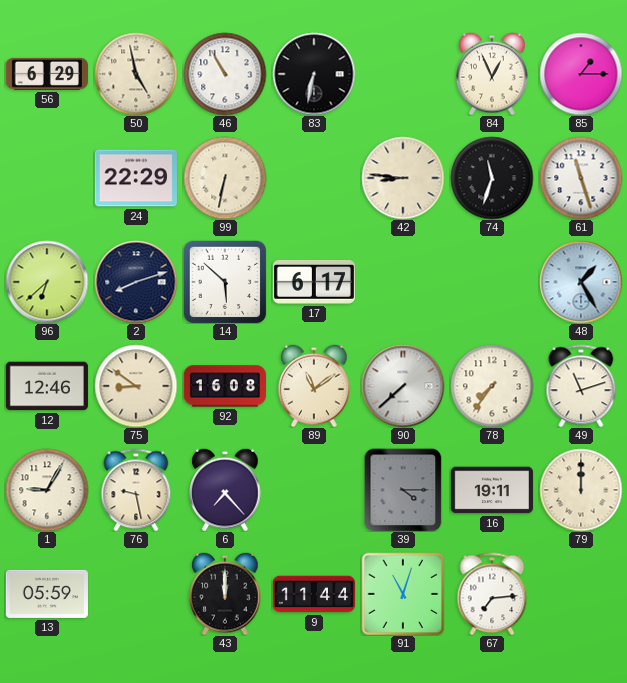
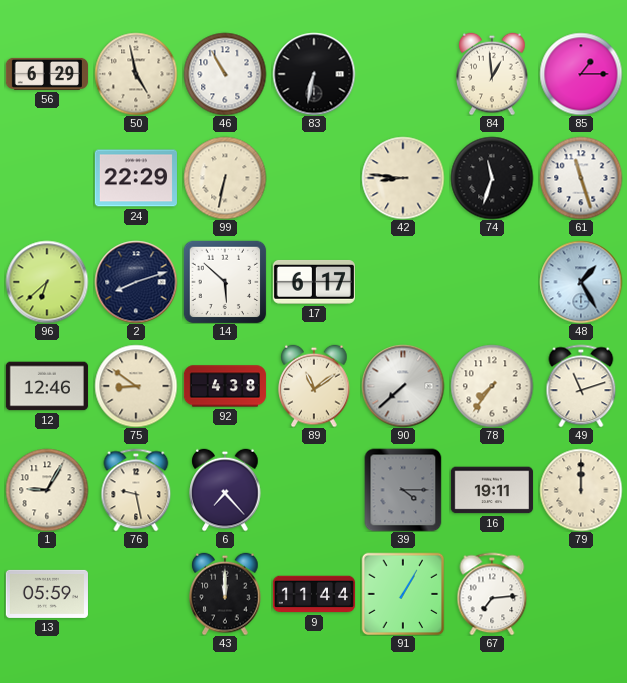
84: 12:56 -> 12:59
92: 16:08 -> 4:38
91: 11:03 -> 1:05
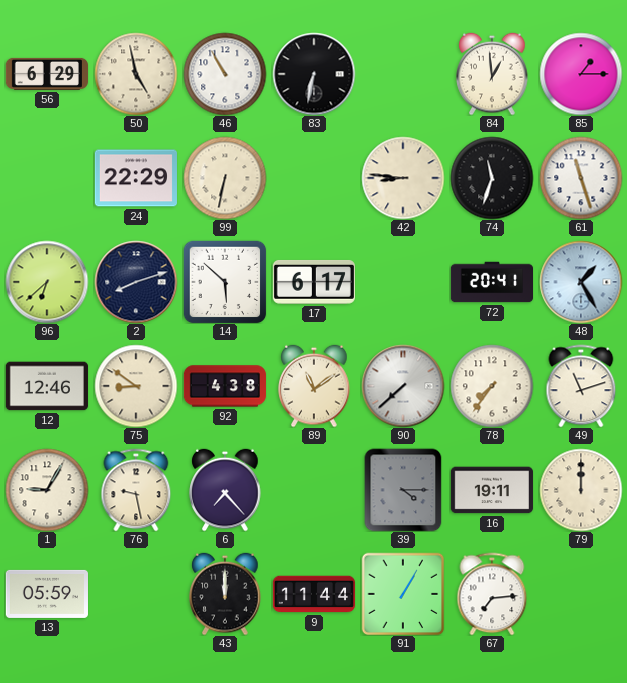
72: none -> 20:41
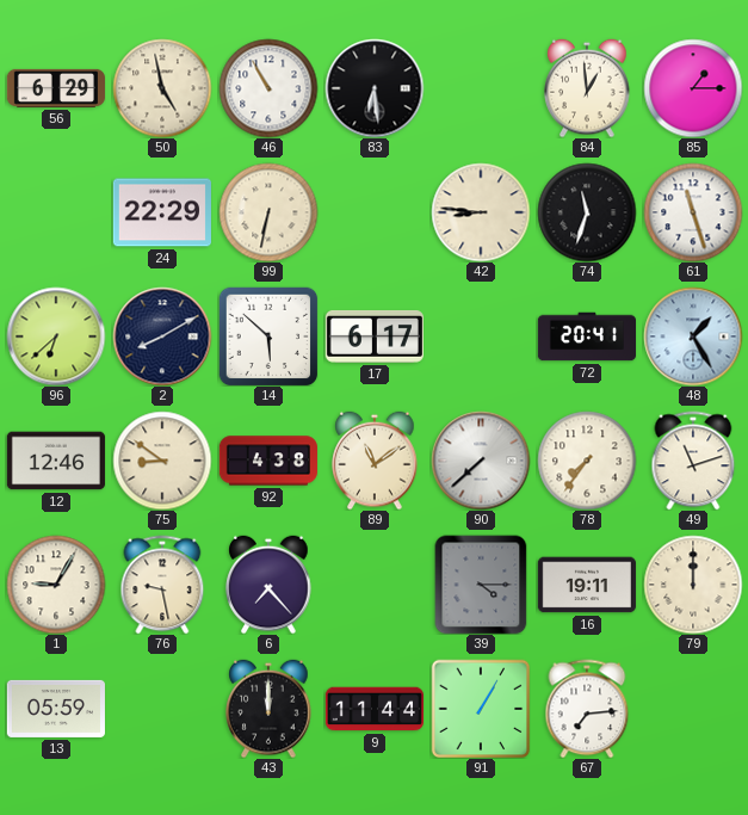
83: 6:32 -> 6:29
2: 8:12 -> 8:10
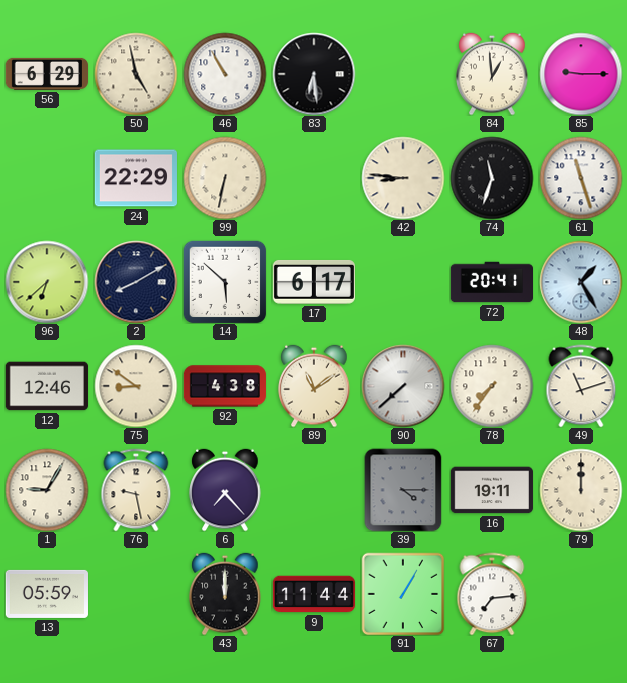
85: 1:15 -> 9:15
